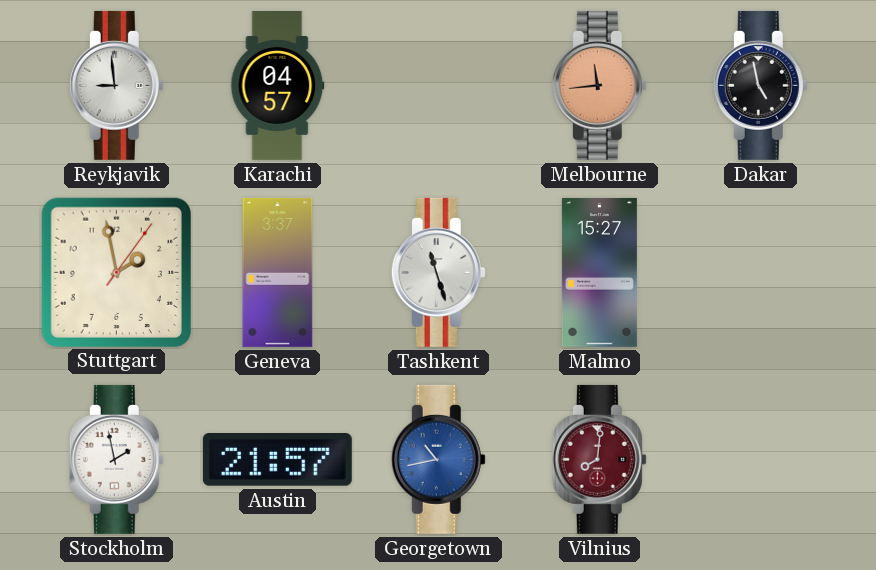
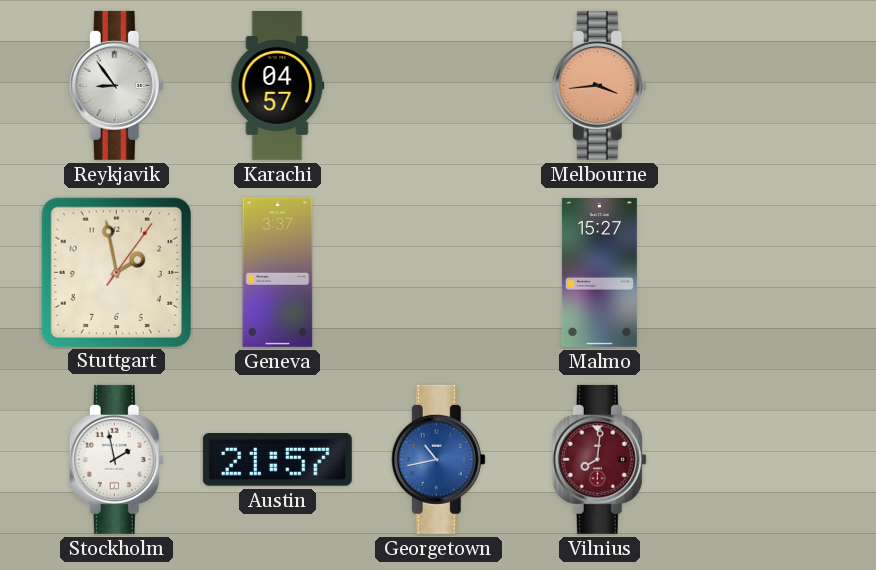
Reykjavik: 8:59 -> 8:54
Melbourne: 11:44 -> 3:44
Dakar: 4:58 -> none
Tashkent: 11:27 -> none
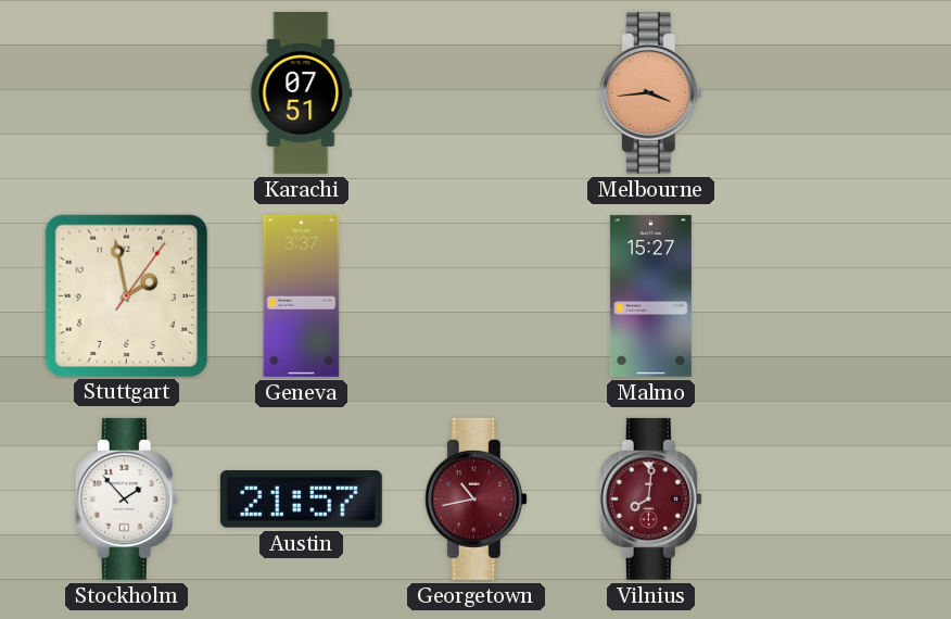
Reykjavik: 8:54 -> none
Karachi: 04:57 -> 07:51
Stockholm: 1:58 -> 1:53
Georgetown dial: blue -> burgundy
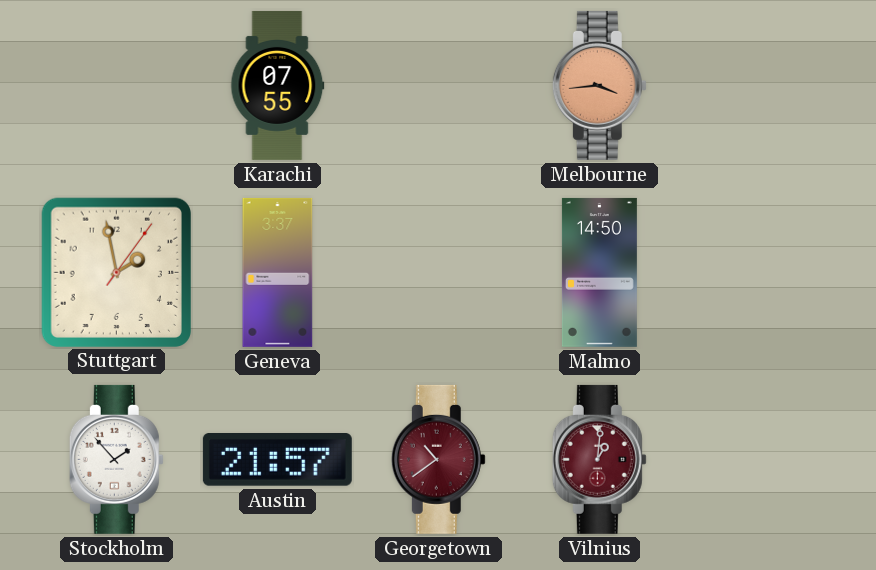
Karachi: 07:51 -> 07:55
Malmo: 15:27 -> 14:50
Georgetown: 10:43 -> 10:39
Vilnius: 8:01 -> 1:01
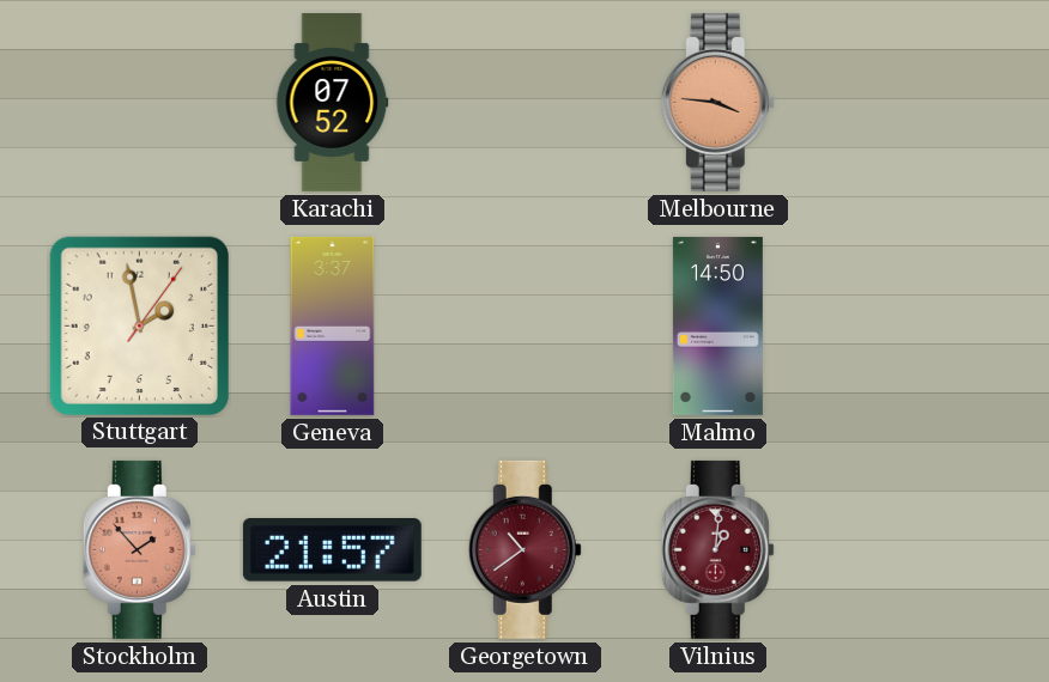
Karachi: 07:55 -> 07:52
Melbourne: 3:44 -> 3:46
Stockholm dial: white -> salmon
